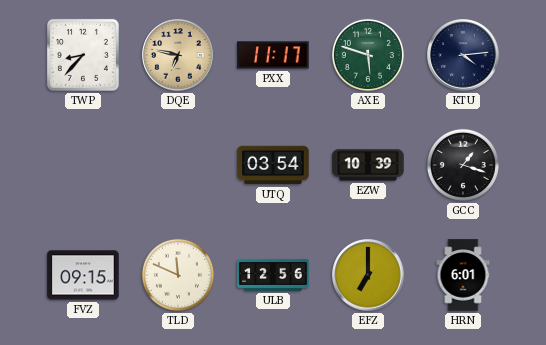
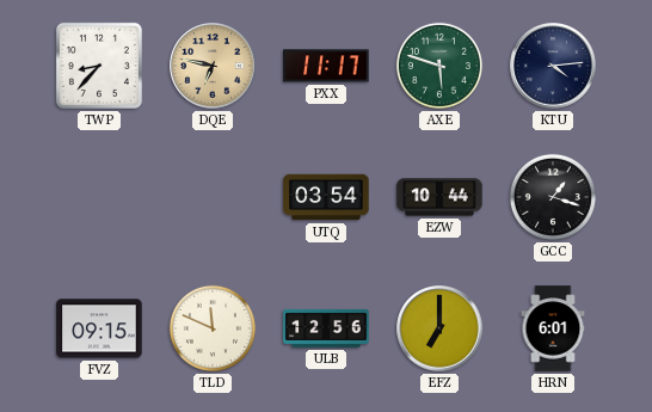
EZW: 10:39 -> 10:44
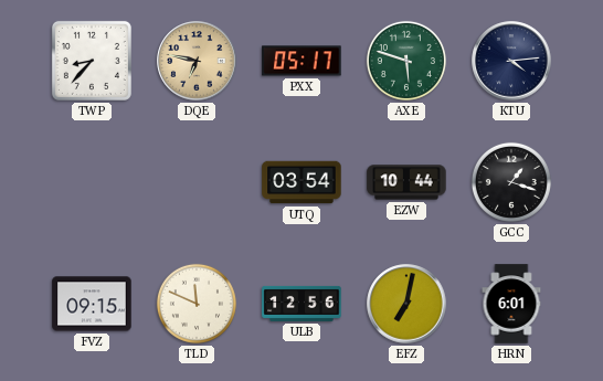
PXX: 11:17 -> 05:17
EFZ: 7:00 -> 7:02
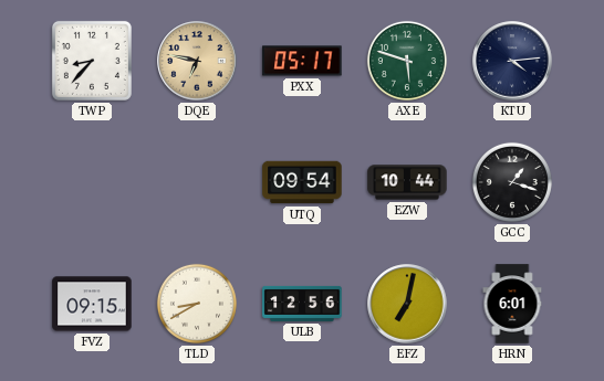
UTQ: 03:54 -> 09:54
TLD: 11:49 -> 8:40
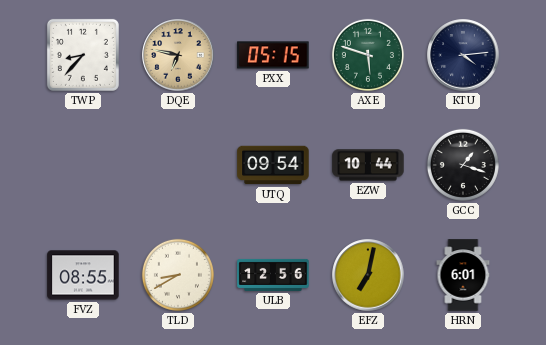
PXX: 05:17 -> 05:15
FVZ: 09:15 -> 08:55
